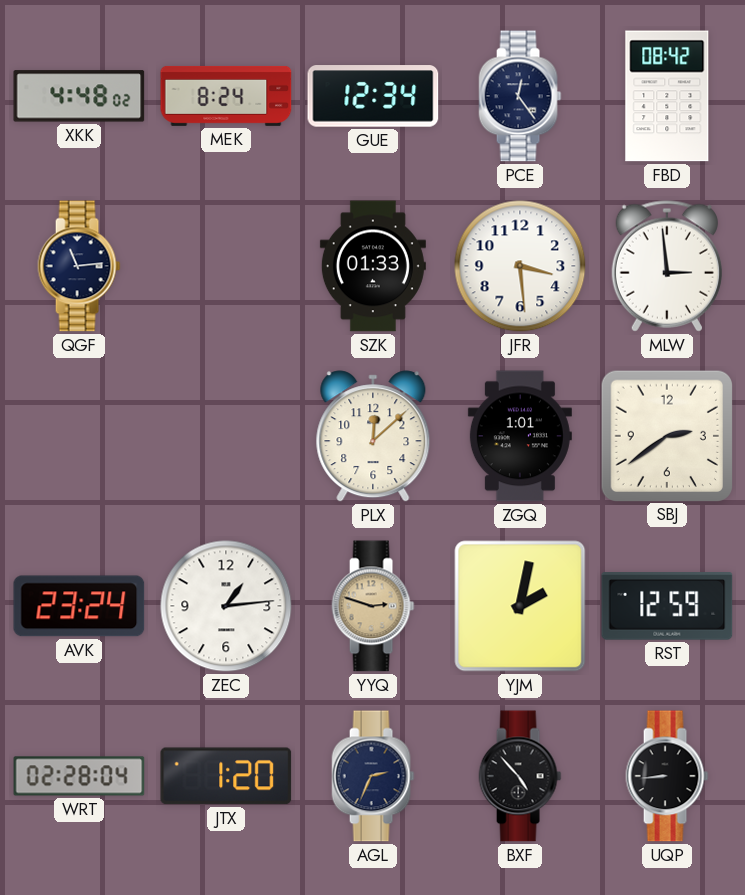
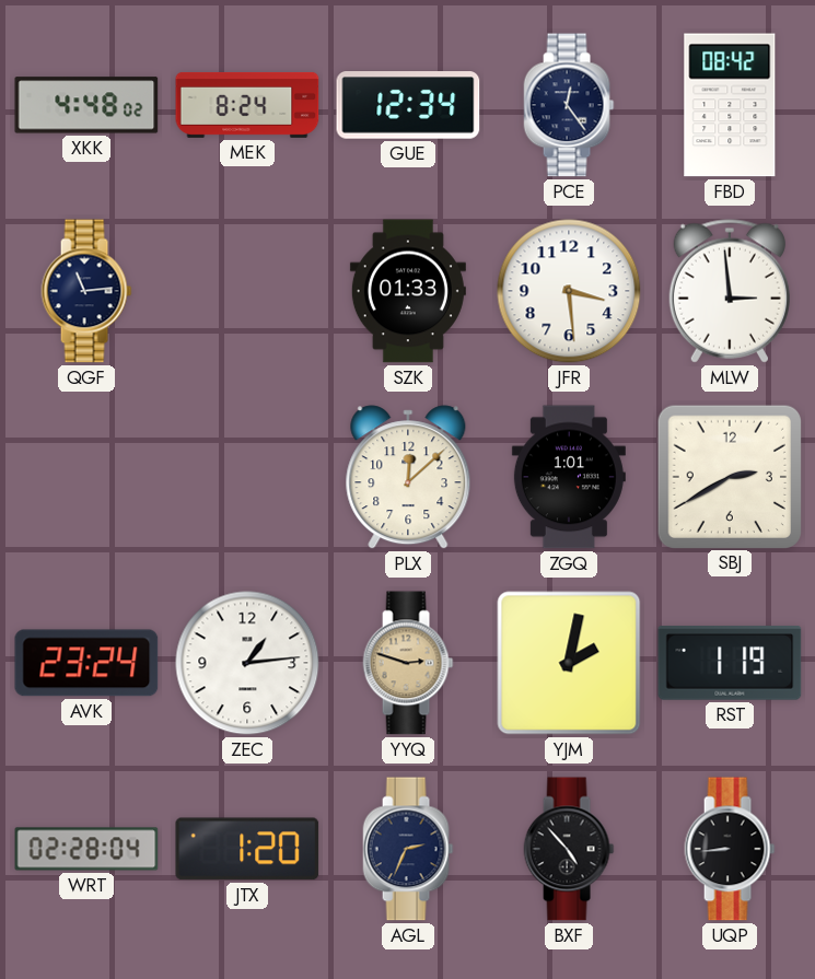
SBJ: 2:39 -> 2:40
RST: 12:59 -> 1:19
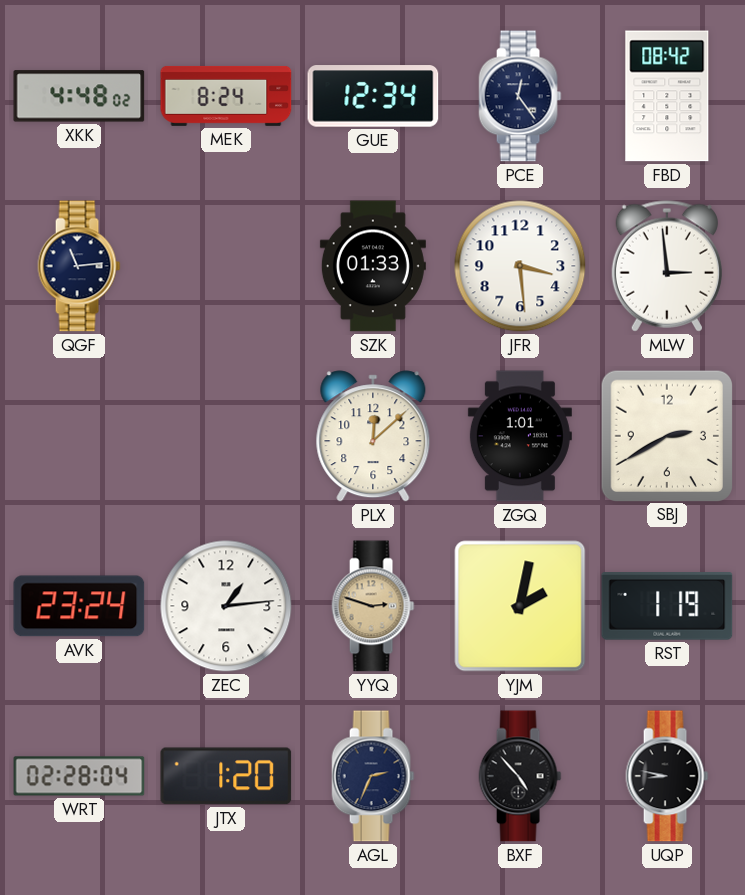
UQP: 8:44 -> 8:47
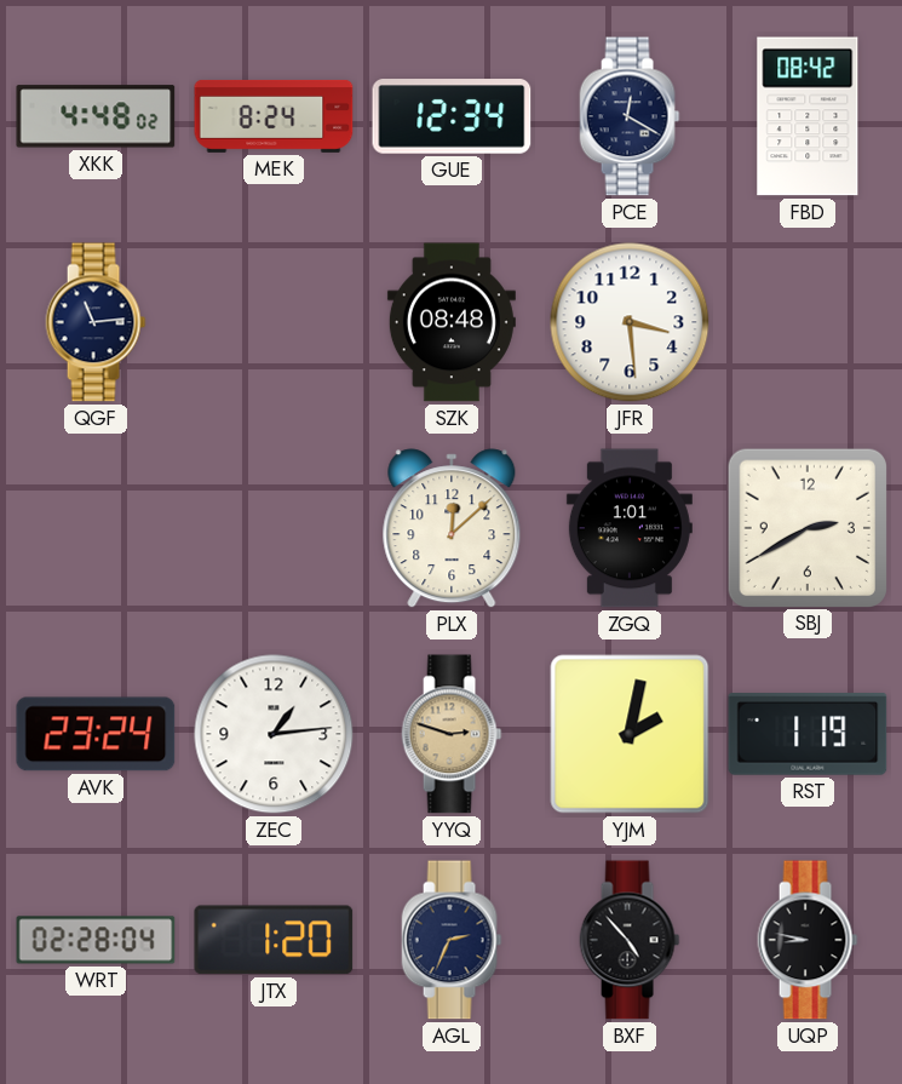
PCE: 12:24 -> 12:20
SZK: 01:33 -> 08:48
MLW: 2:59 -> none
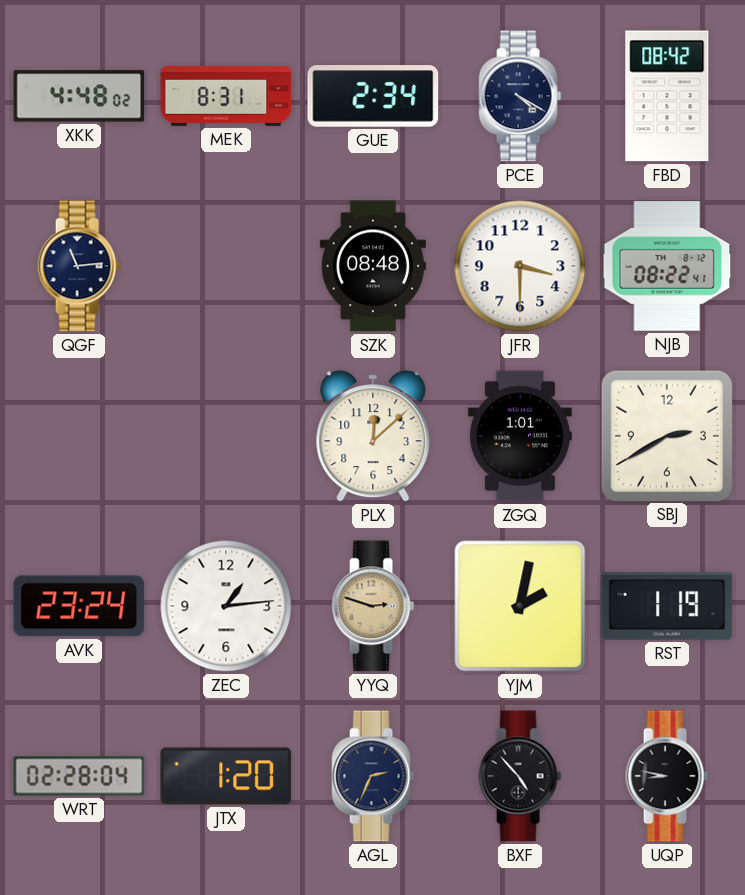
MEK: 8:24 -> 8:31
GUE: 12:34 -> 2:34
PCE: 12:20 -> 4:20
JFR: 3:29 -> 3:30
NJB: none -> 08:22
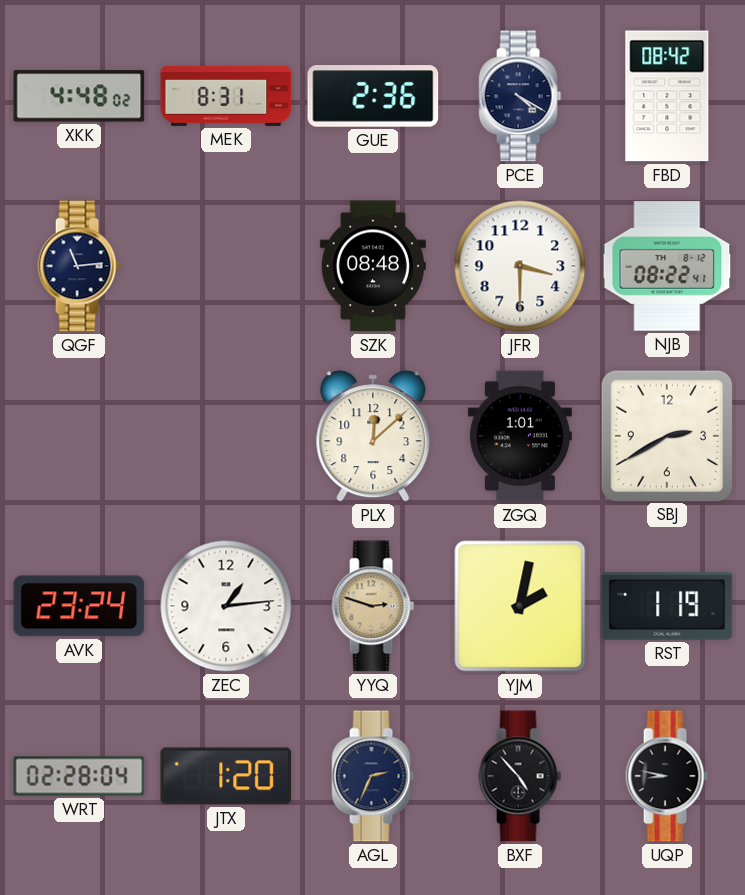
GUE: 2:34 -> 2:36
